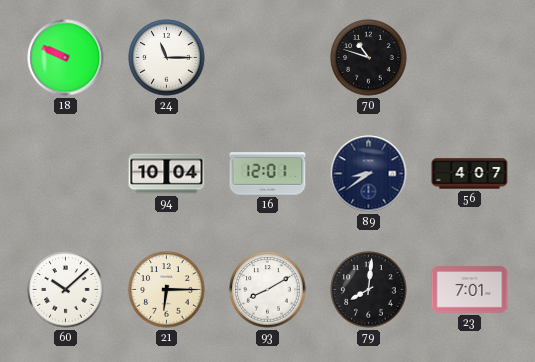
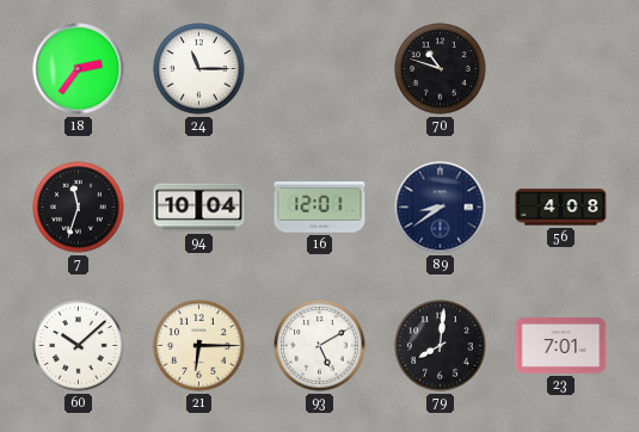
18: 9:49 -> 2:36
7: none -> 11:33
56: 4:07 -> 4:08
93: 8:10 -> 5:10
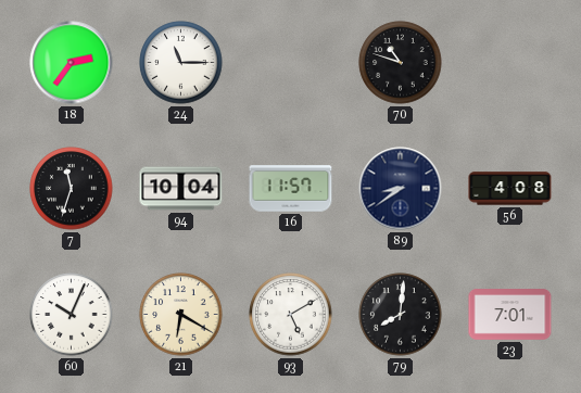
16: 12:01 -> 11:57
60: 10:08 -> 10:04
21: 6:15 -> 6:20
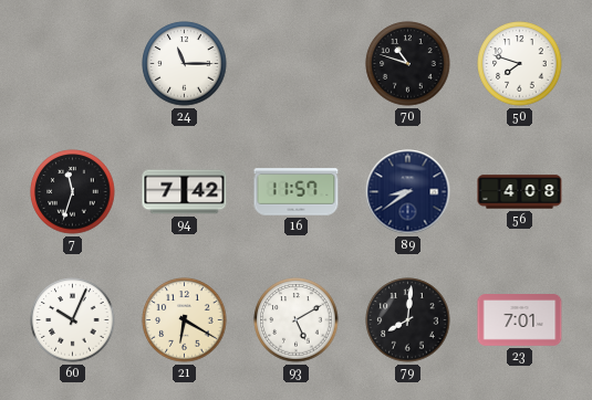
18: 2:36 -> none
50: none -> 7:48
94: 10:04 -> 7:42
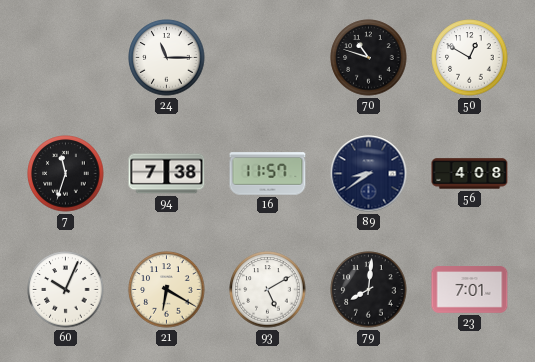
50: 7:48 -> 12:50
94: 7:42 -> 7:38
